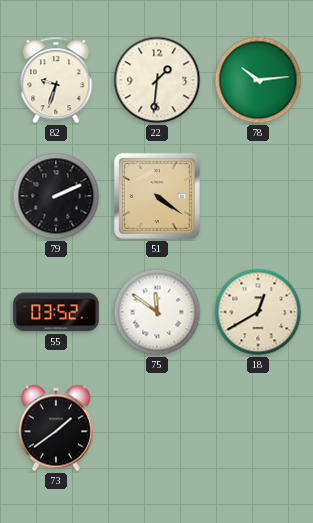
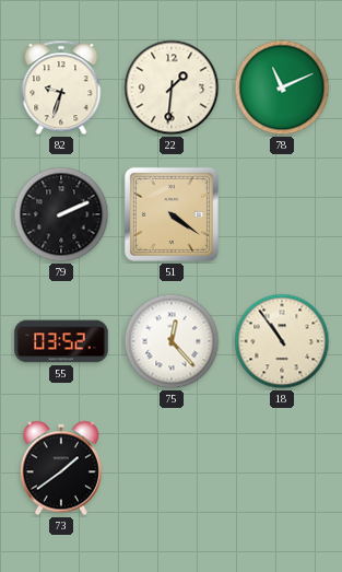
78: 10:14 -> 11:11
75: 11:51 -> 12:23
18: 12:40 -> 10:54
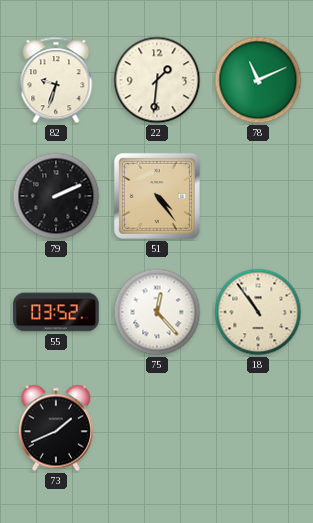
51: 4:21 -> 4:24
73: 1:39 -> 1:41
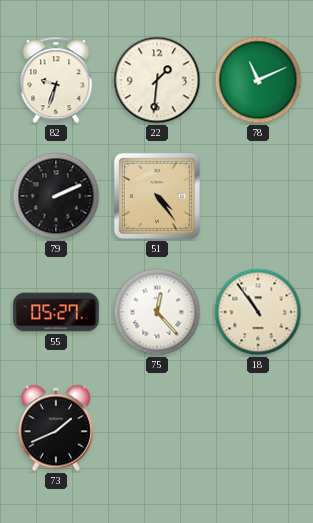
55: 03:52 -> 05:27
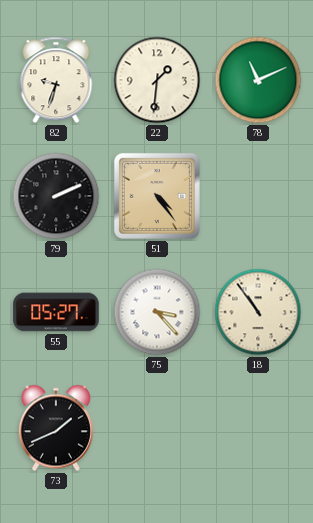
75: 12:23 -> 3:23
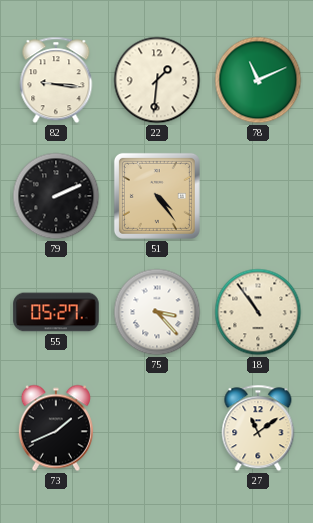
82: 9:33 -> 9:16
27: none -> 11:09
